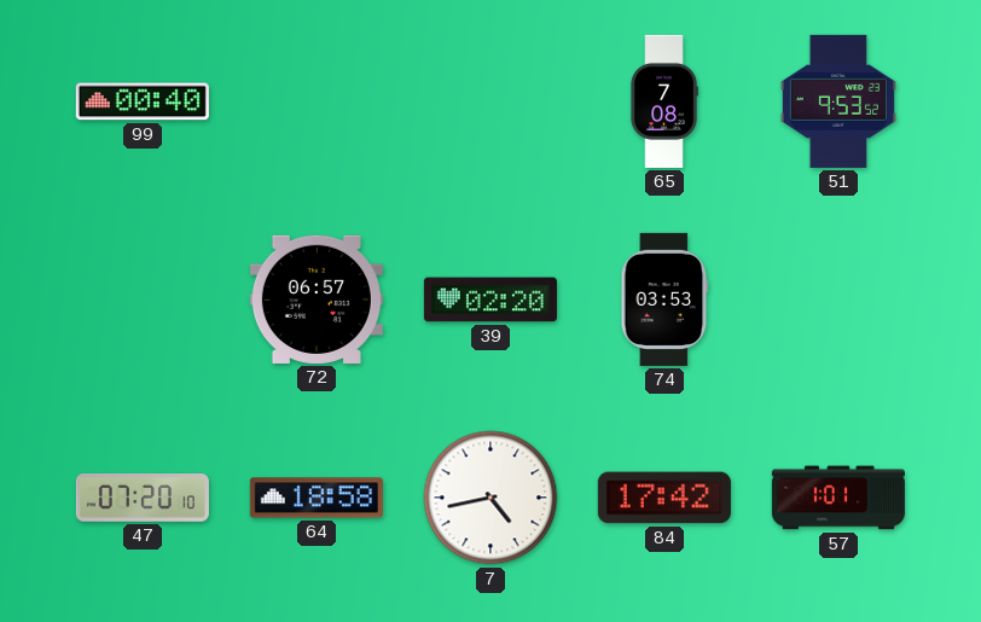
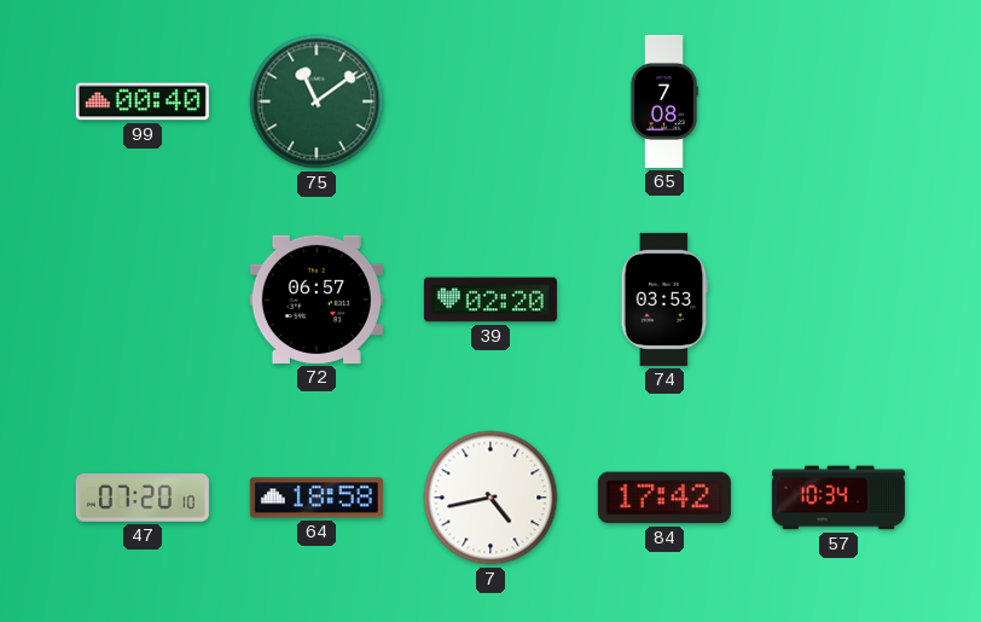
75: none -> 11:09
51: 9:53 -> none
57: 1:01 -> 10:34
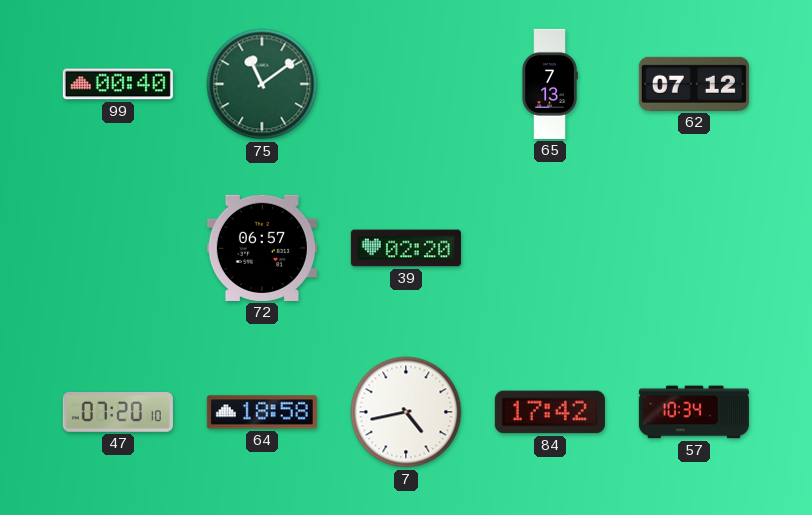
65: 7:08 -> 7:13
62: none -> 07:12
74: 03:53 -> none
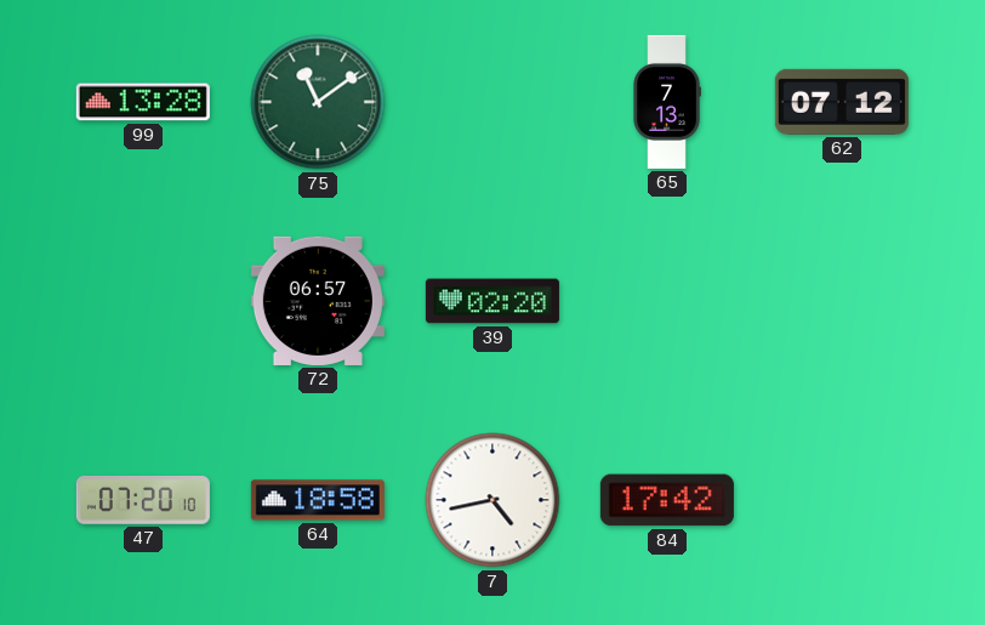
99: 00:40 -> 13:28
57: 10:34 -> none
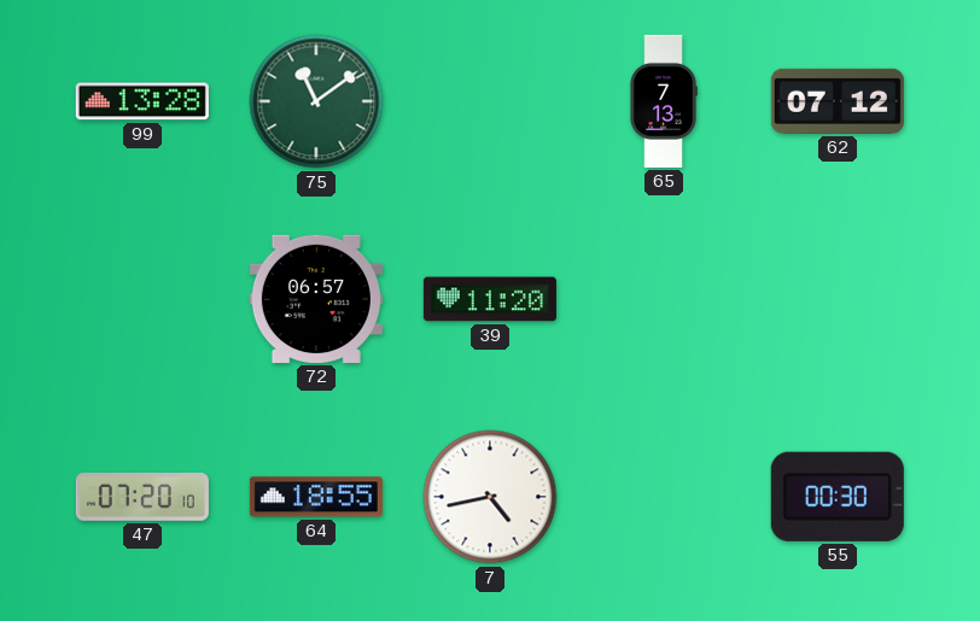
39: 02:20 -> 11:20
64: 18:58 -> 18:55
84: 17:42 -> none
55: none -> 00:30
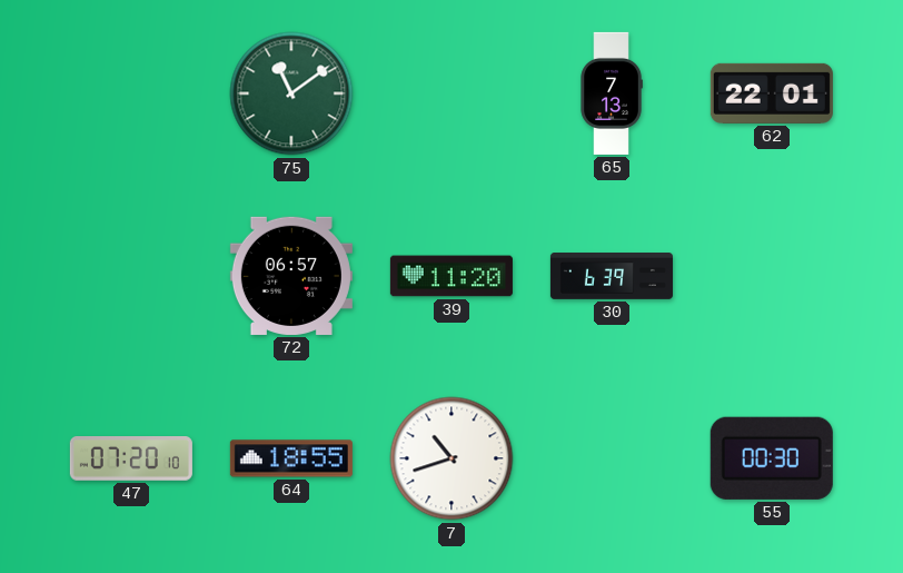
99: 13:28 -> none
62: 07:12 -> 22:01
30: none -> 6:39
7: 4:43 -> 10:42
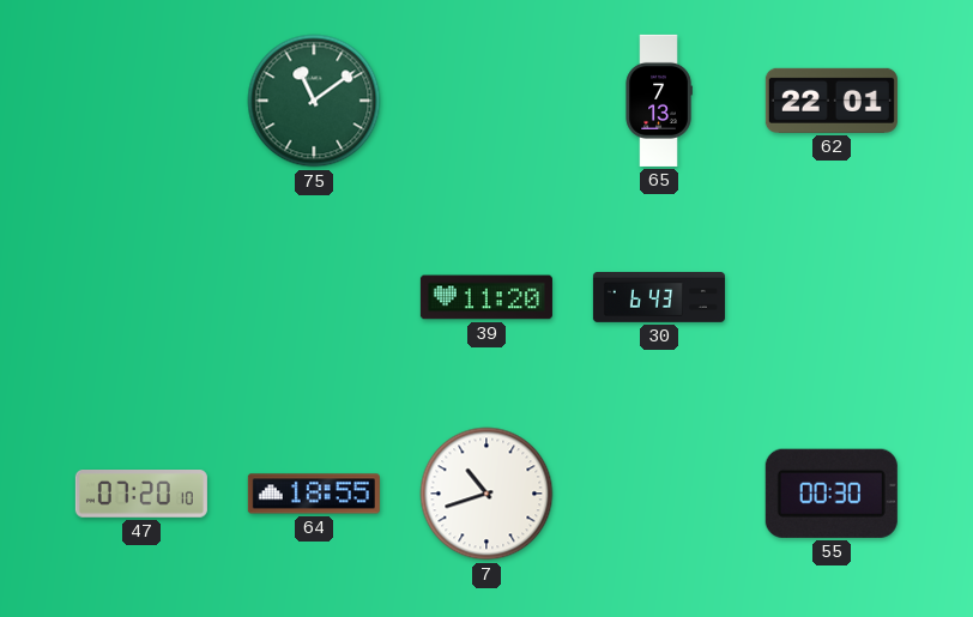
72: 06:57 -> none
30: 6:39 -> 6:43
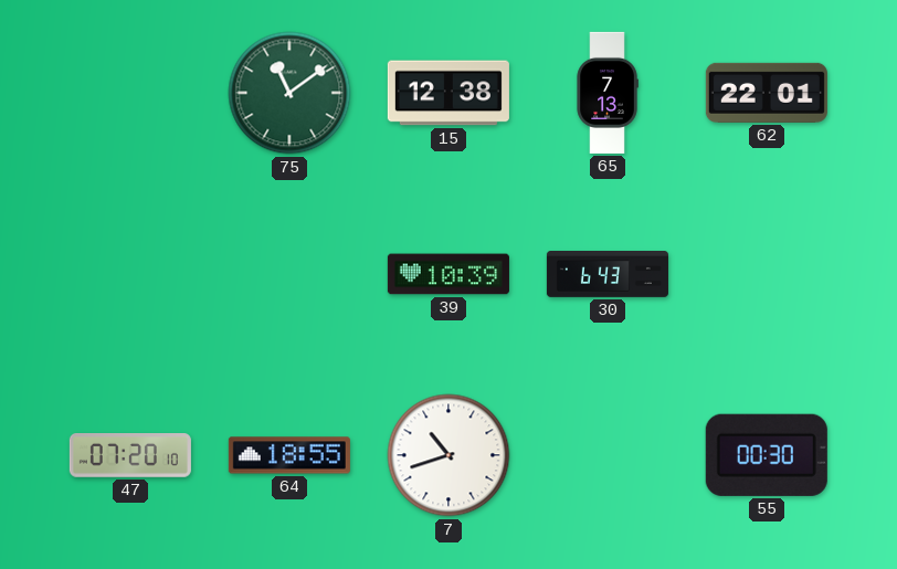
15: none -> 12:38
39: 11:20 -> 10:39
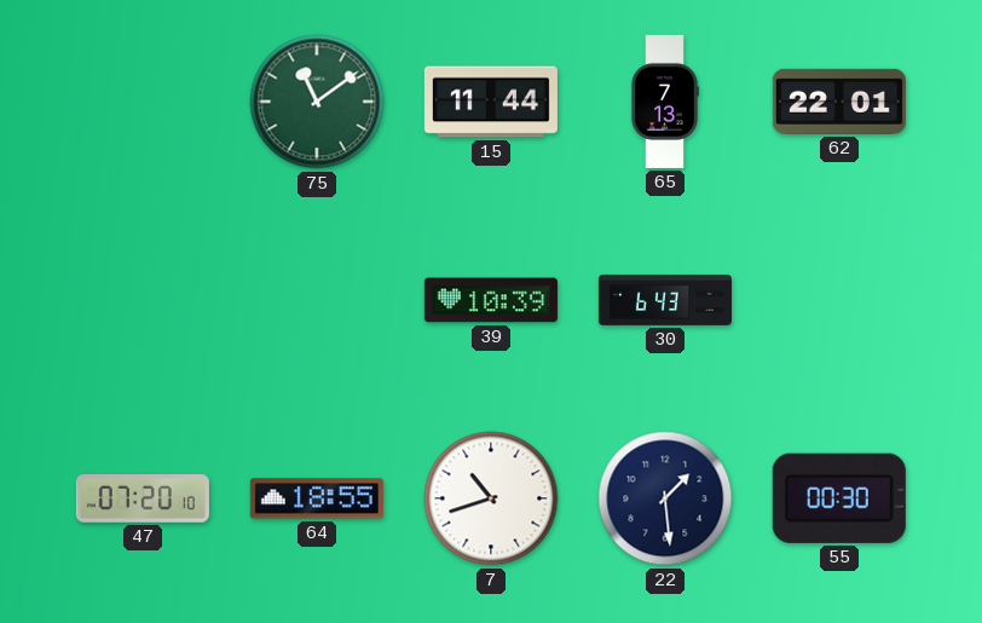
15: 12:38 -> 11:44
22: none -> 1:29
